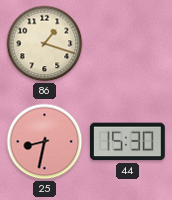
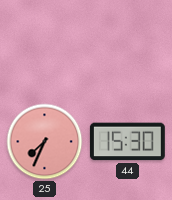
86: 1:18 -> none
25: 8:32 -> 7:34
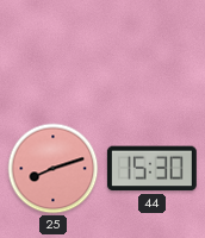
25: 7:34 -> 8:12
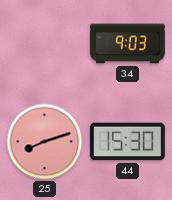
34: none -> 9:03
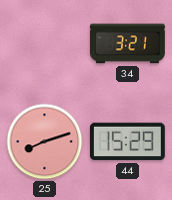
34: 9:03 -> 3:21
44: 15:30 -> 15:29
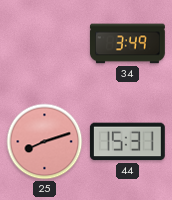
34: 3:21 -> 3:49
44: 15:29 -> 15:31
